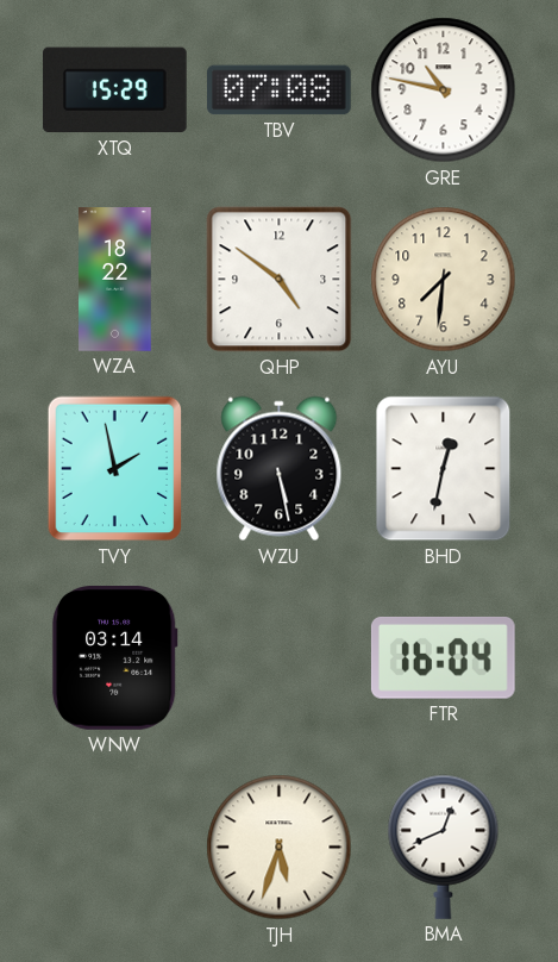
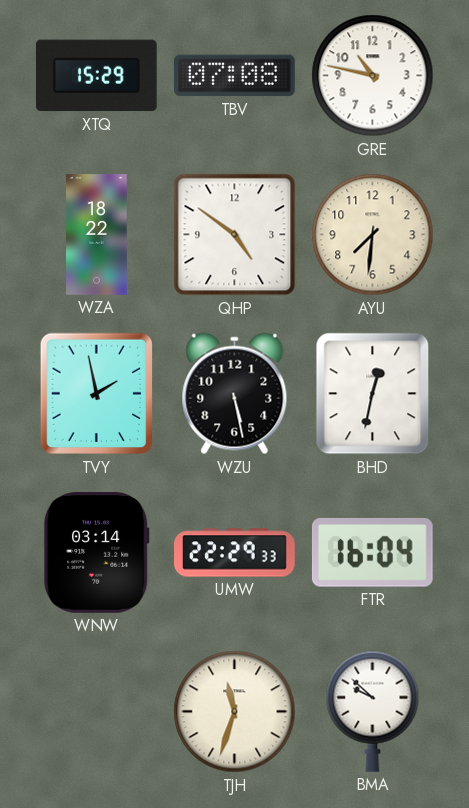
UMW: none -> 22:29
TJH: 5:33 -> 11:33
BMA: 12:41 -> 9:52
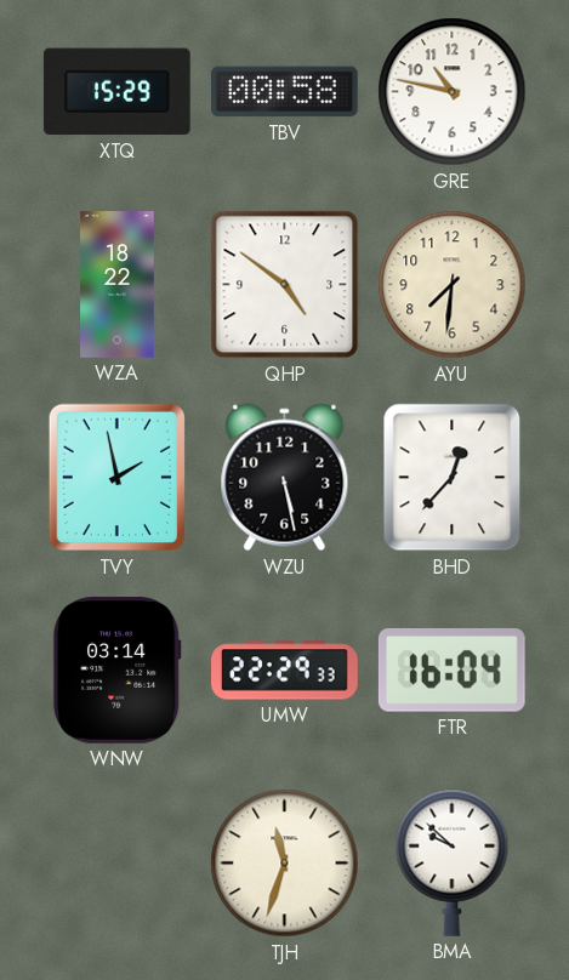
TBV: 07:08 -> 00:58
BHD: 12:32 -> 12:37
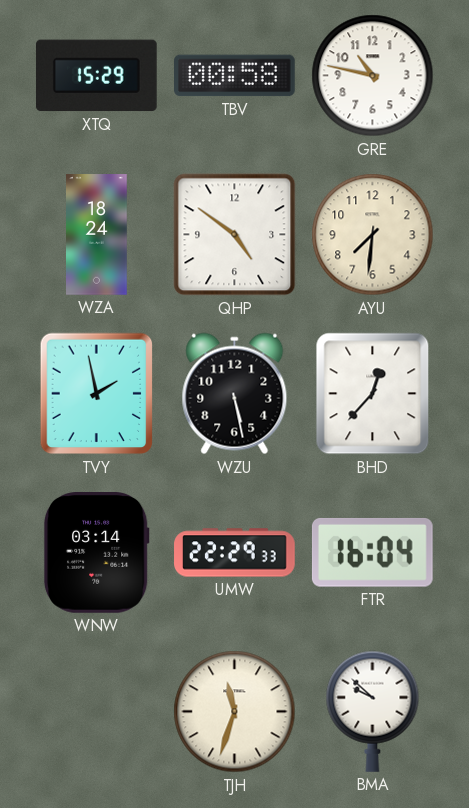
WZA: 18:22 -> 18:24
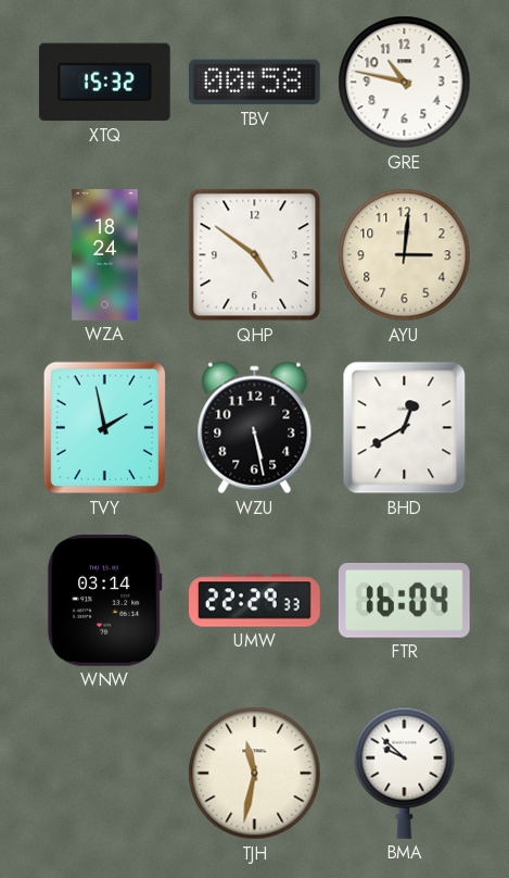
XTQ: 15:29 -> 15:32
AYU: 7:31 -> 3:01
BHD: 12:37 -> 12:40
TJH: 11:33 -> 11:32
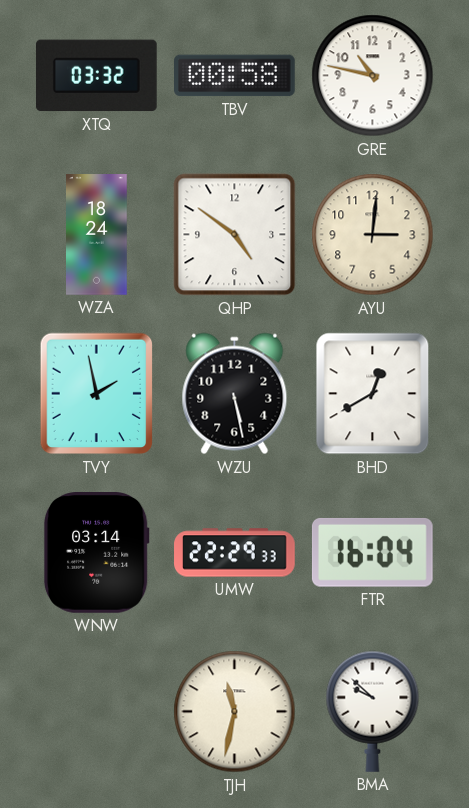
XTQ: 15:32 -> 03:32
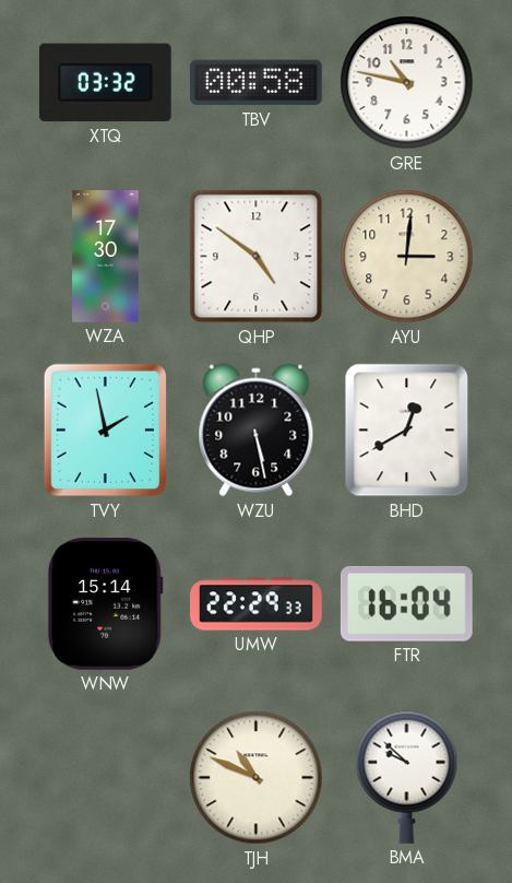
WZA: 18:24 -> 17:30
WNW: 03:14 -> 15:14
TJH: 11:32 -> 10:49
